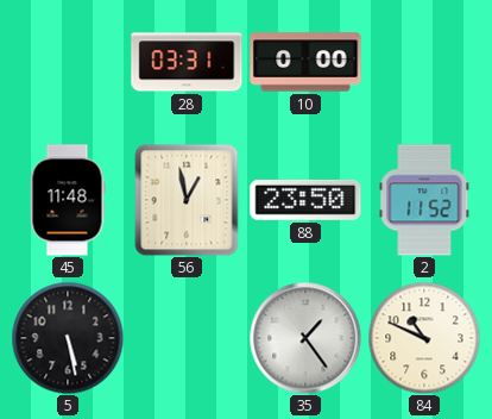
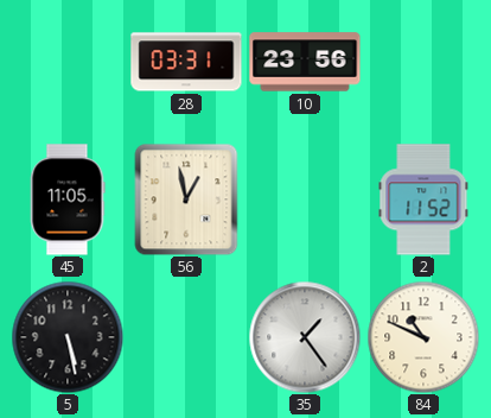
10: 0:00 -> 23:56
45: 11:48 -> 11:05
88: 23:50 -> none
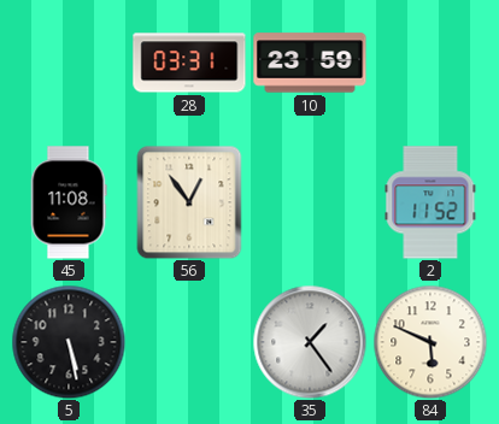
10: 23:56 -> 23:59
45: 11:05 -> 11:08
56: 12:58 -> 12:54
84: 10:49 -> 5:49
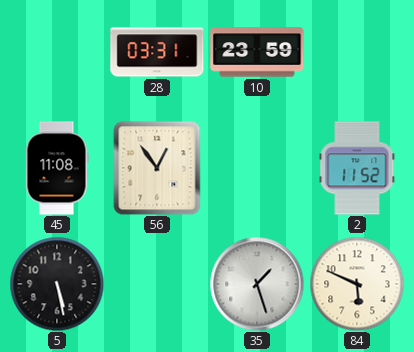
35: 1:24 -> 1:27
